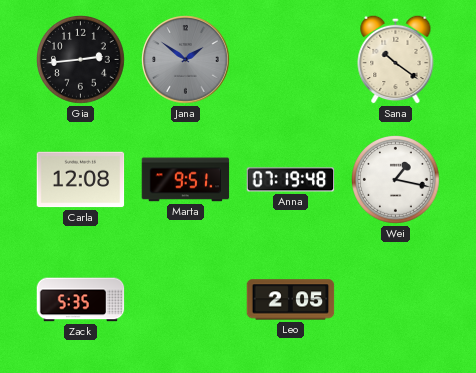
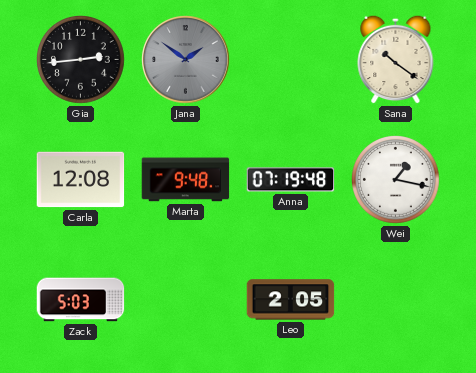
Marta: 9:51 -> 9:48
Zack: 5:35 -> 5:03
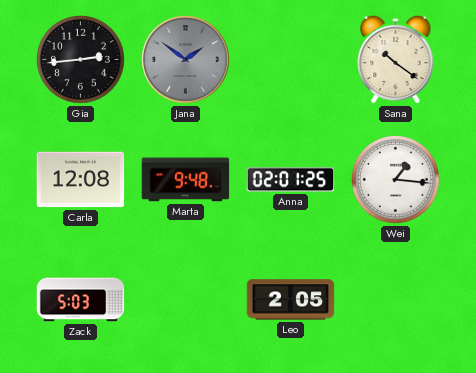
Anna: 07:19 -> 02:01
Wei: 1:17 -> 1:16
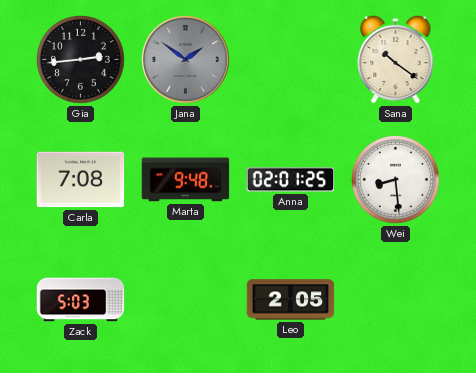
Carla: 12:08 -> 7:08
Wei: 1:16 -> 8:29
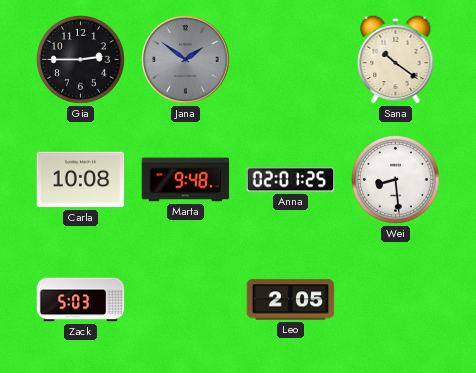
Gia: 2:44 -> 2:45
Carla: 7:08 -> 10:08
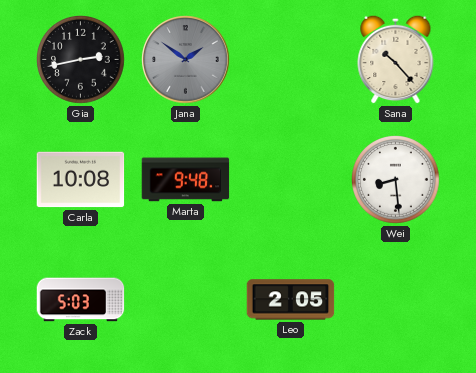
Gia: 2:45 -> 2:43
Sana: 10:21 -> 10:23
Anna: 02:01 -> none
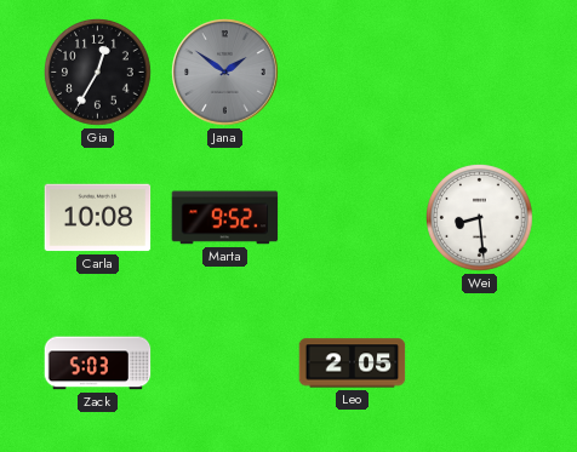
Gia: 2:43 -> 12:35
Sana: 10:23 -> none
Marta: 9:48 -> 9:52
